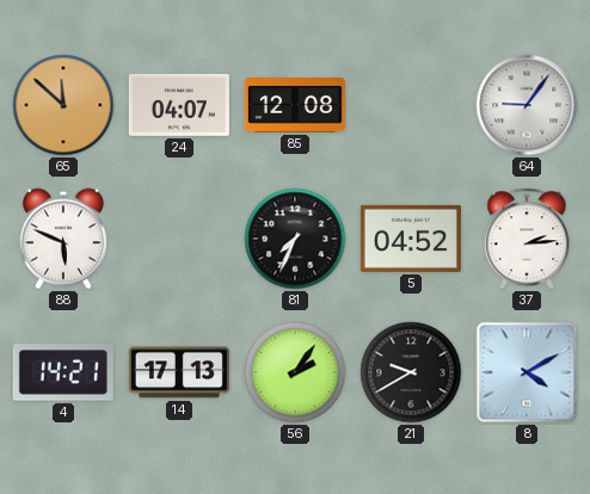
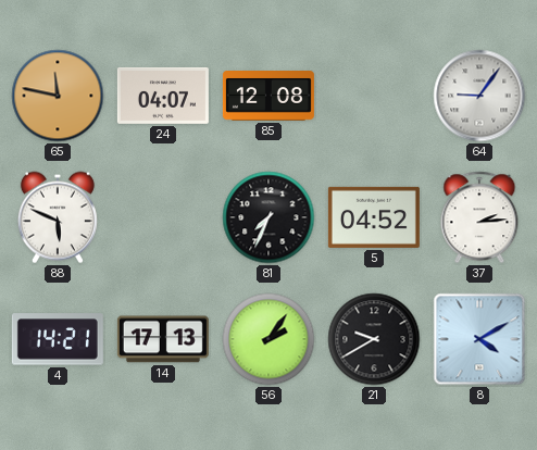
65: 11:52 -> 11:47
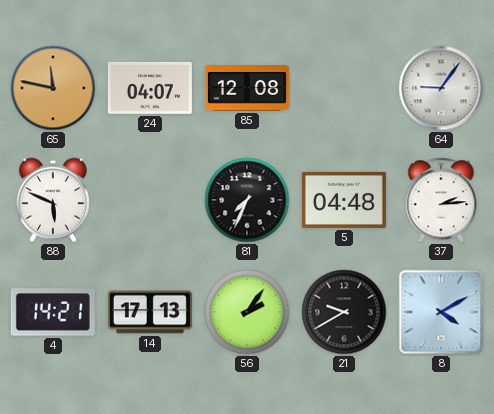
5: 04:52 -> 04:48
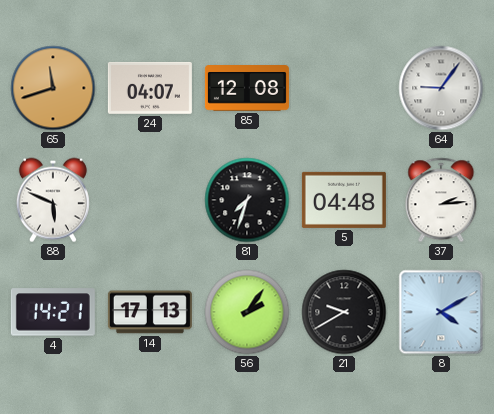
65: 11:47 -> 11:42
81: 7:34 -> 7:33
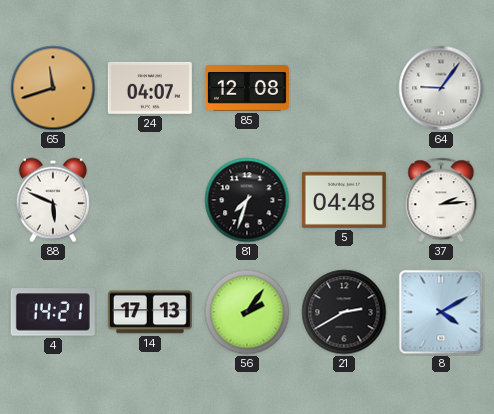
21: 9:40 -> 2:40
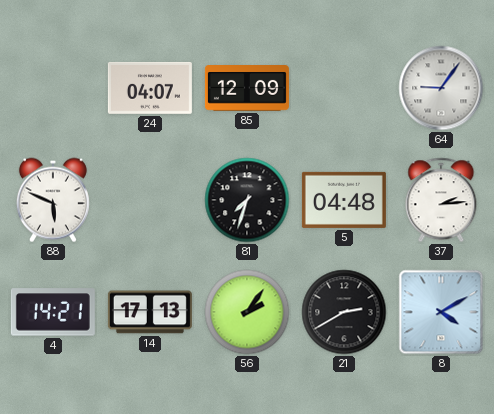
65: 11:42 -> none
85: 12:08 -> 12:09
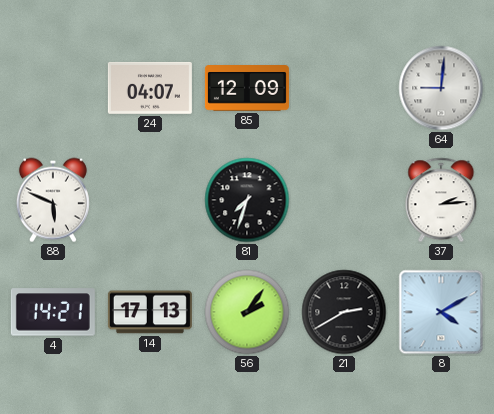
64: 9:06 -> 9:01
5: 04:48 -> none
